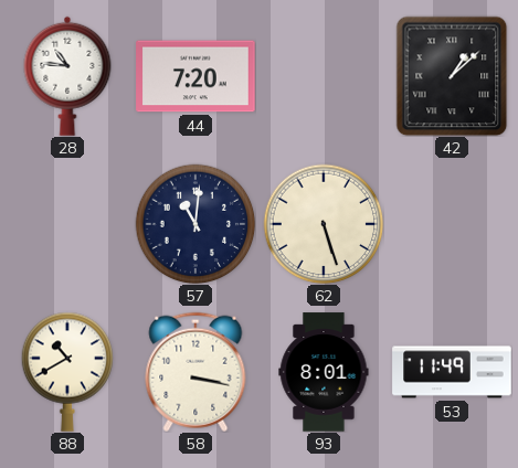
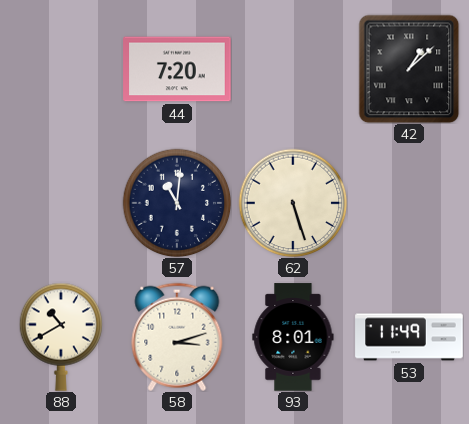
28: 10:46 -> none
58: 3:17 -> 3:12
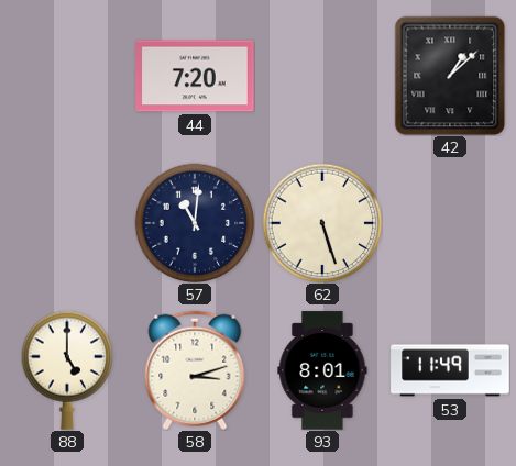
88: 10:40 -> 5:00
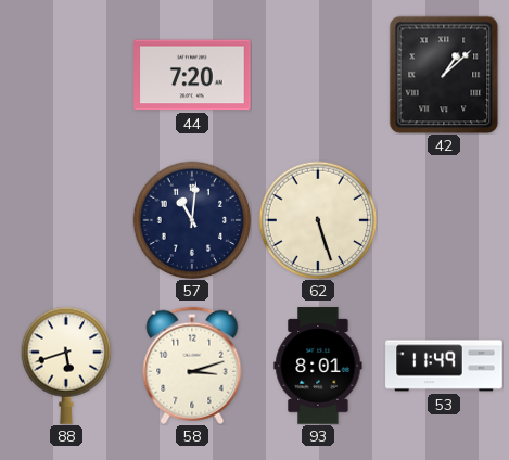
88: 5:00 -> 5:42
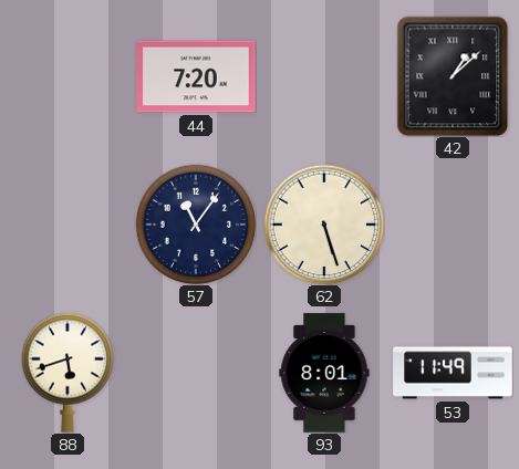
57: 11:01 -> 11:06
58: 3:12 -> none
